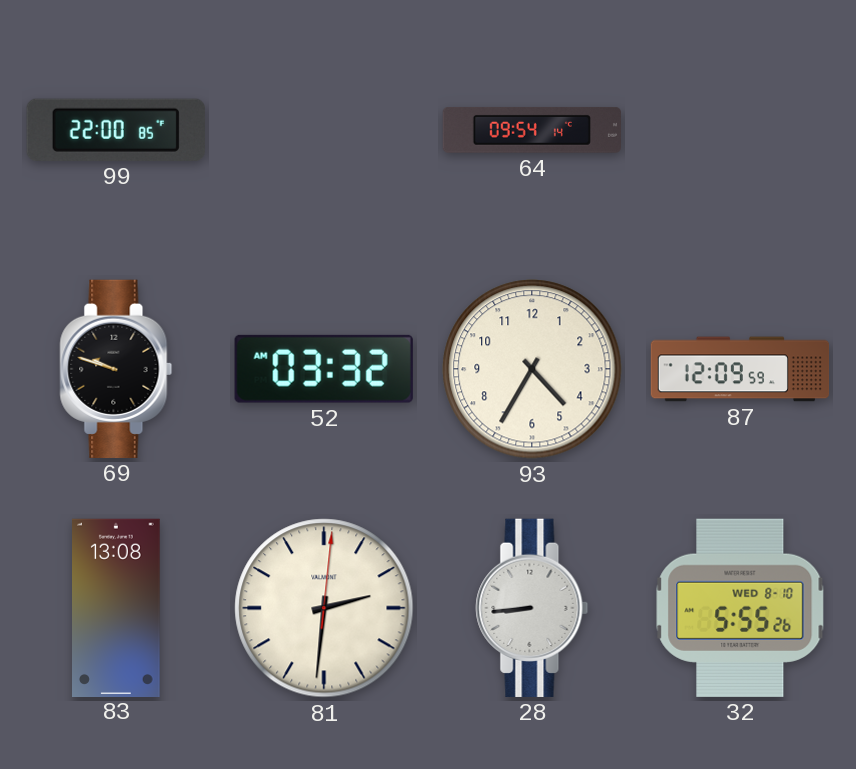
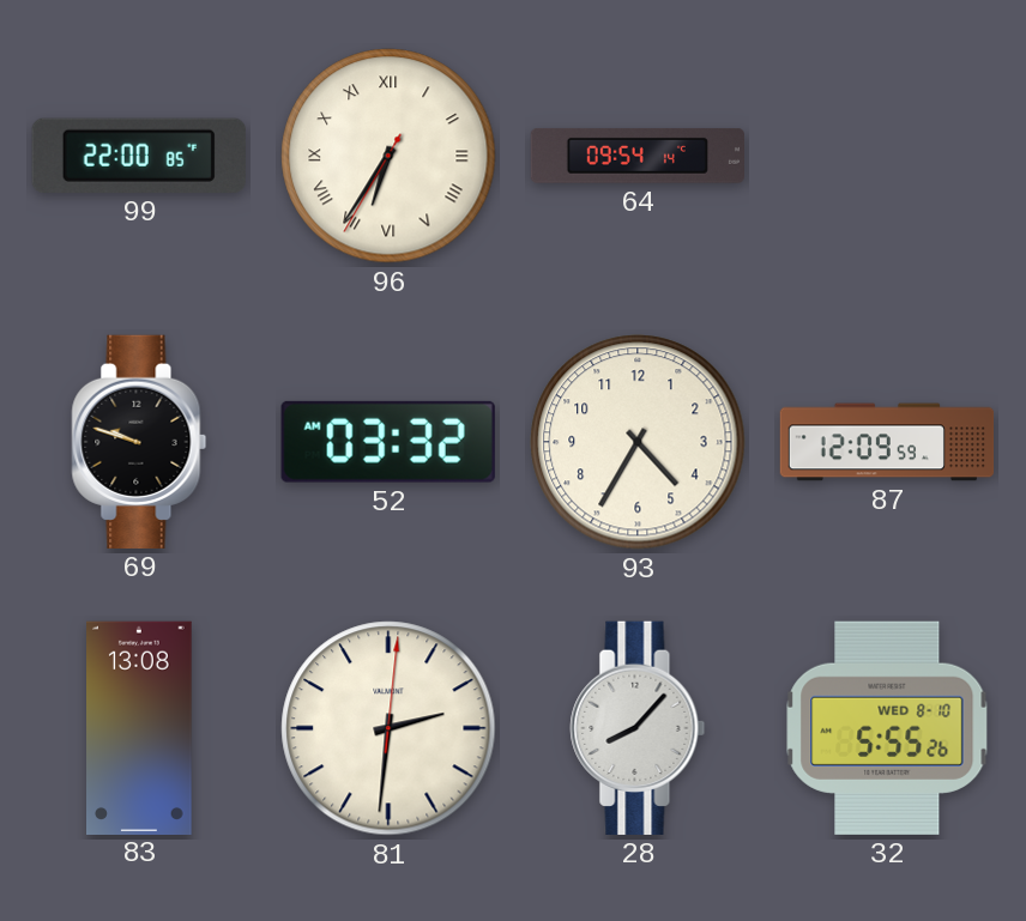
96: none -> 6:35
28: 8:44 -> 8:07
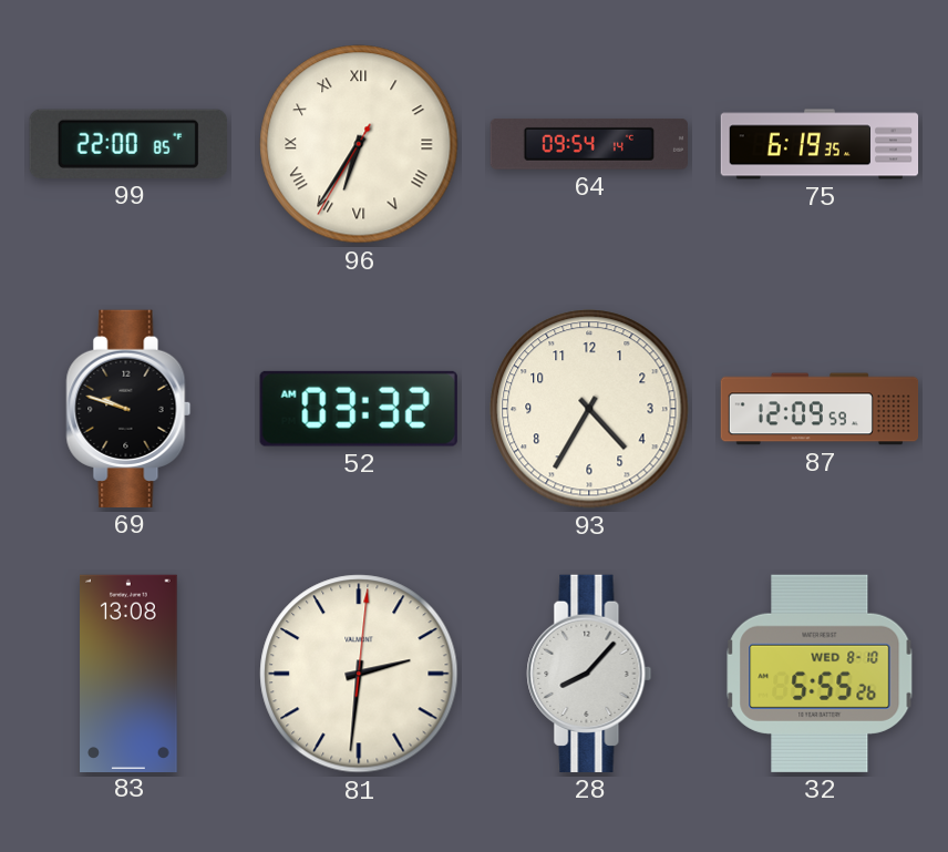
75: none -> 6:19
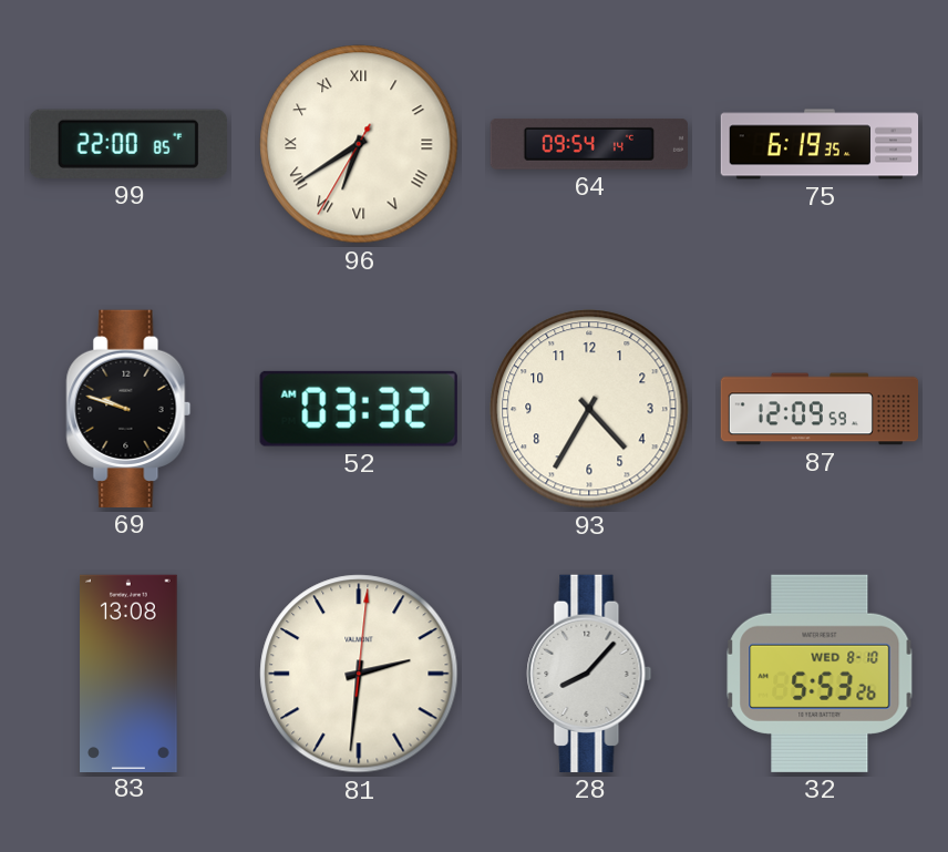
96: 6:35 -> 6:39
32: 5:55 -> 5:53
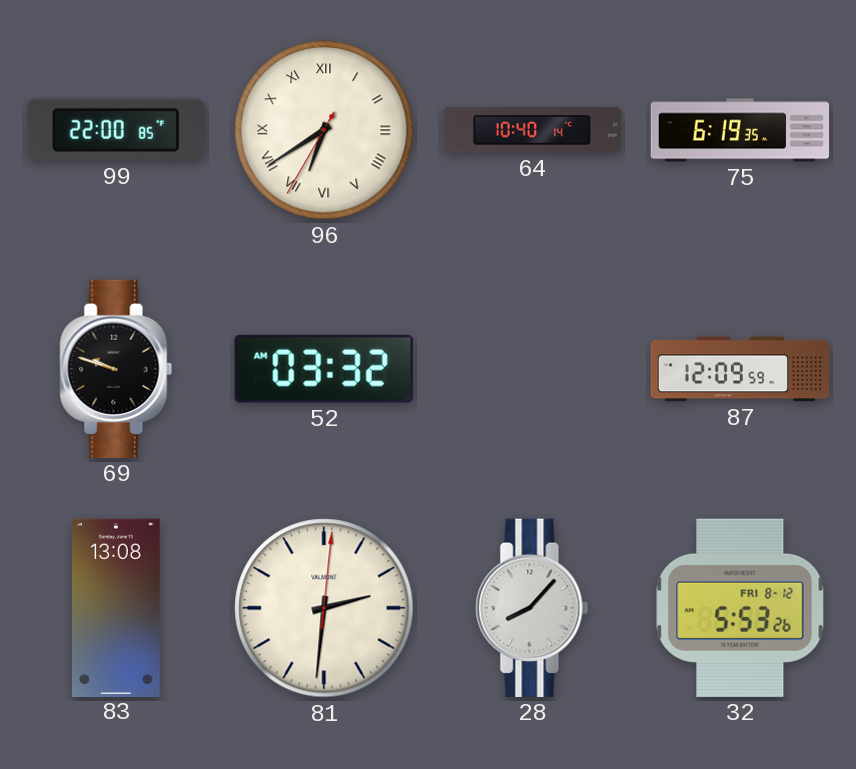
64: 09:54 -> 10:40
93: 4:35 -> none
32 date: WED 8-10 -> FRI 8-12
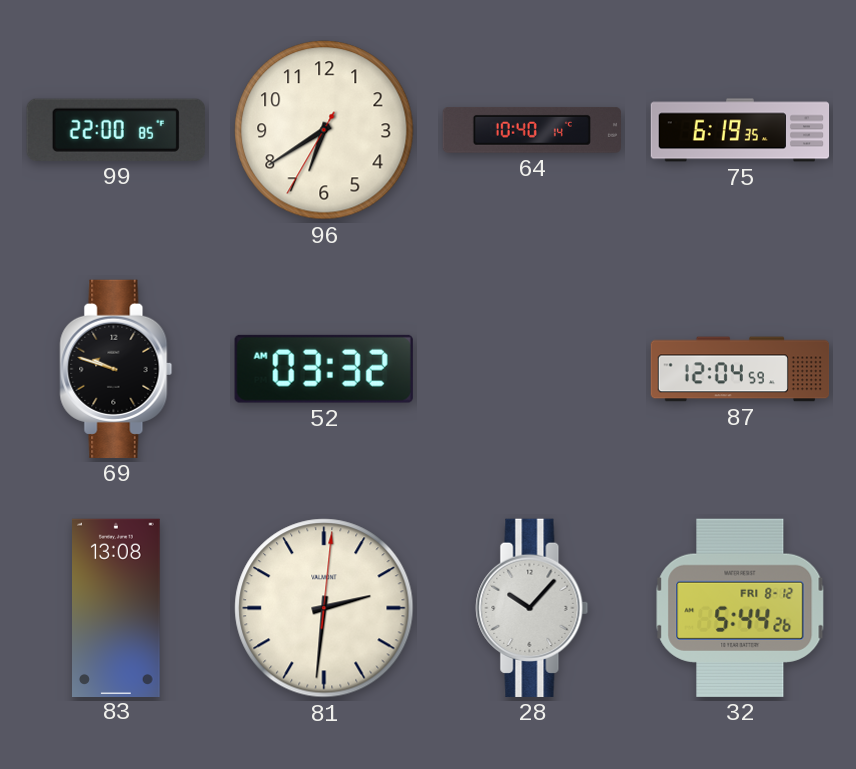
96 numerals: Roman -> Arabic
87: 12:09 -> 12:04
28: 8:07 -> 10:07
32: 5:53 -> 5:44
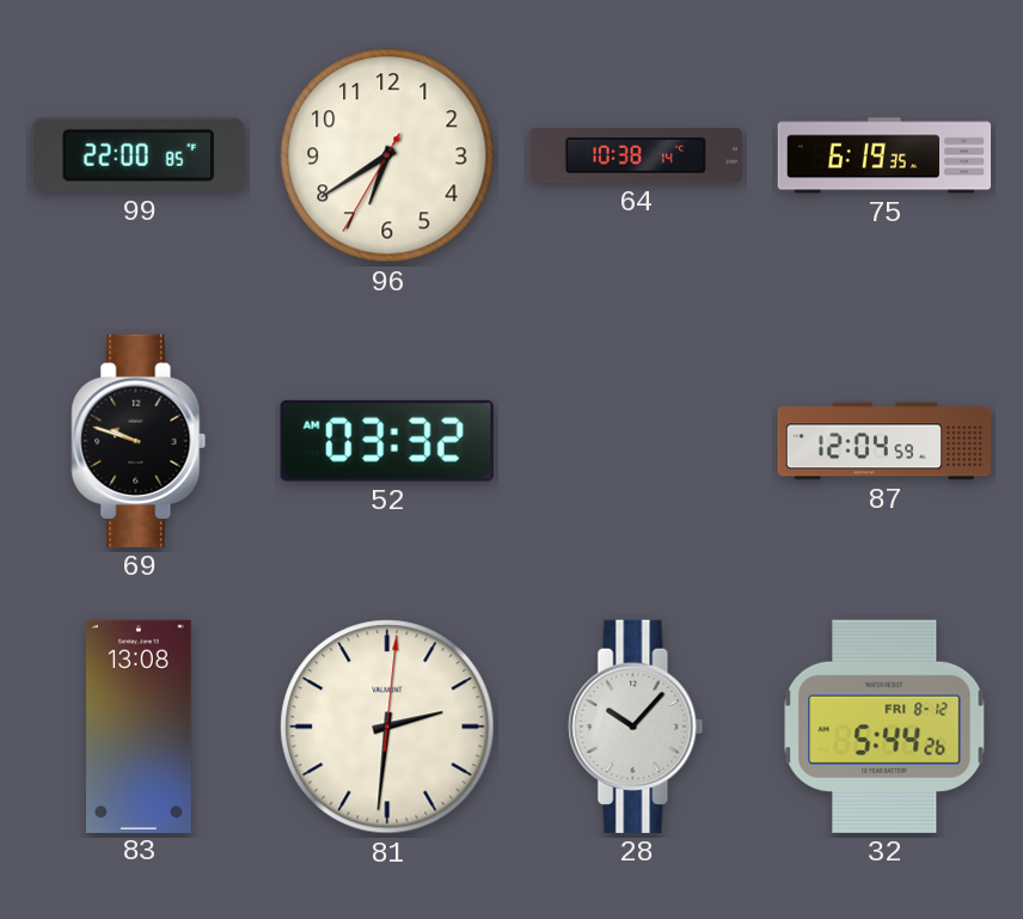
64: 10:40 -> 10:38
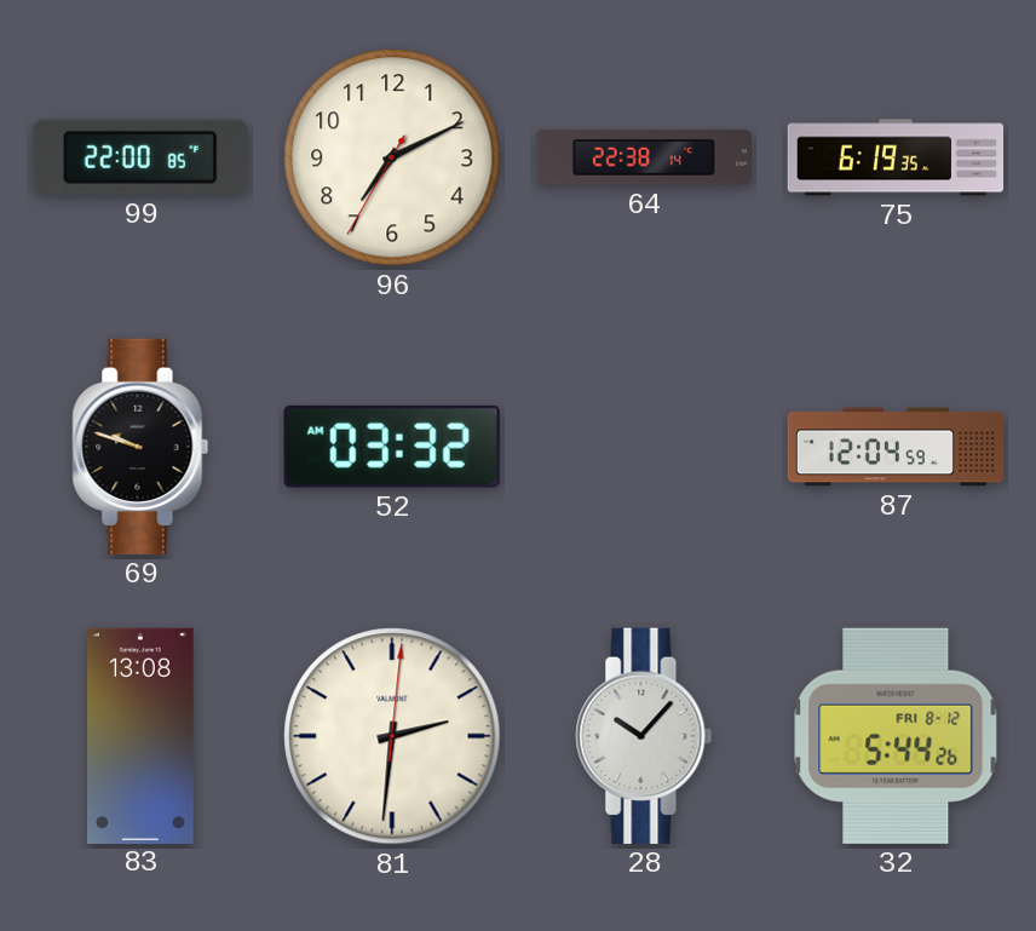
96: 6:39 -> 7:10
64: 10:38 -> 22:38
